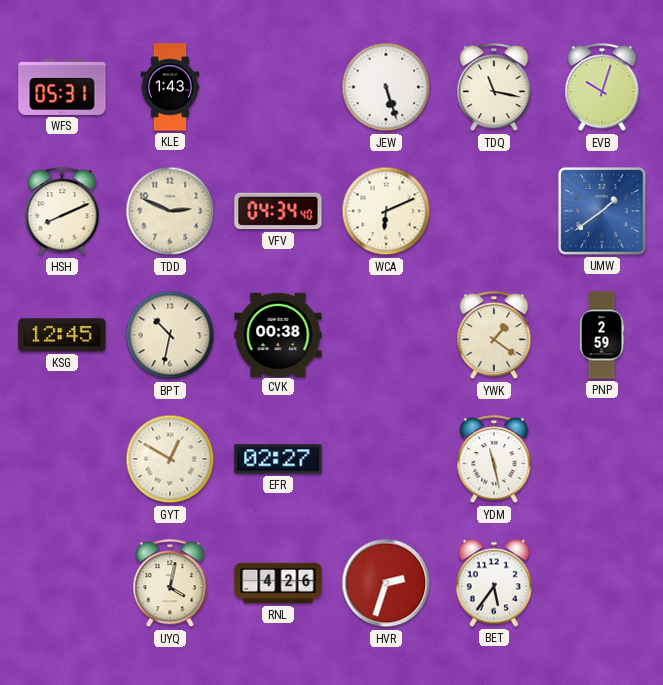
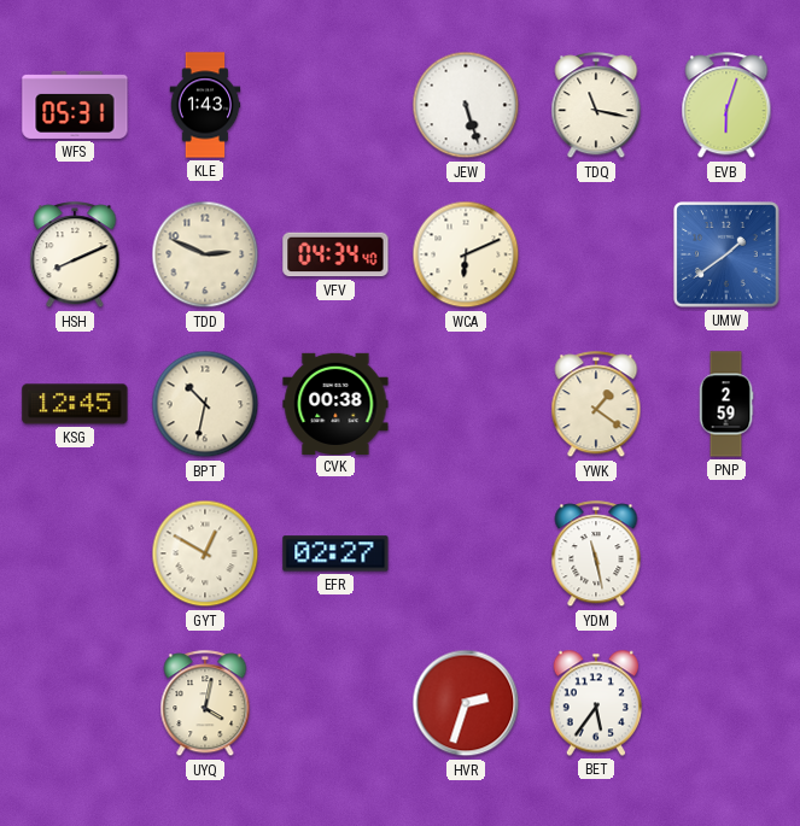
EVB: 10:03 -> 6:03
RNL: 4:26 -> none
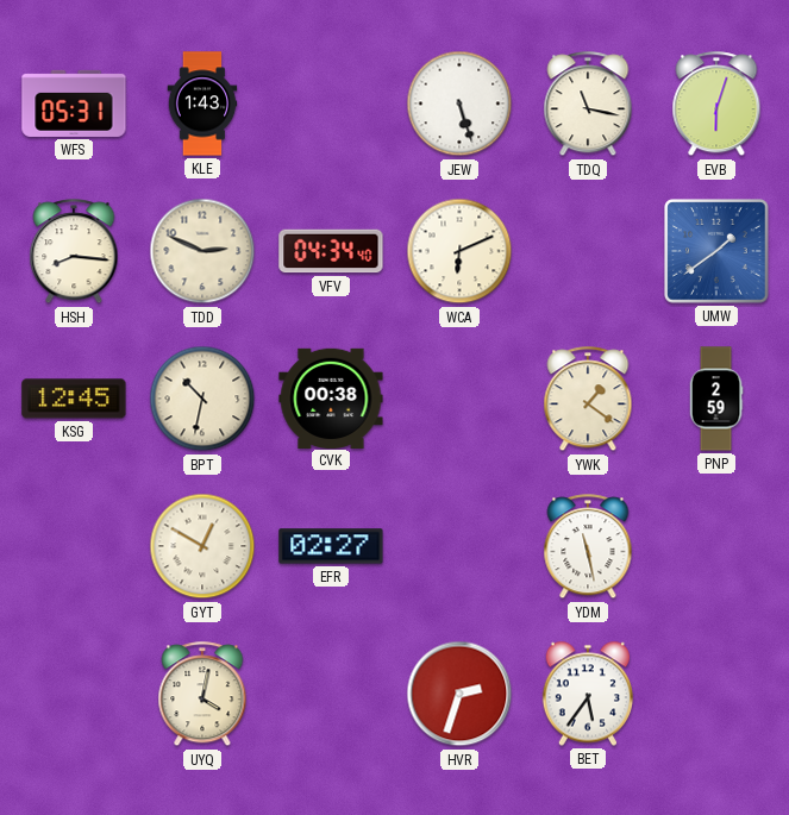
HSH: 8:11 -> 8:16
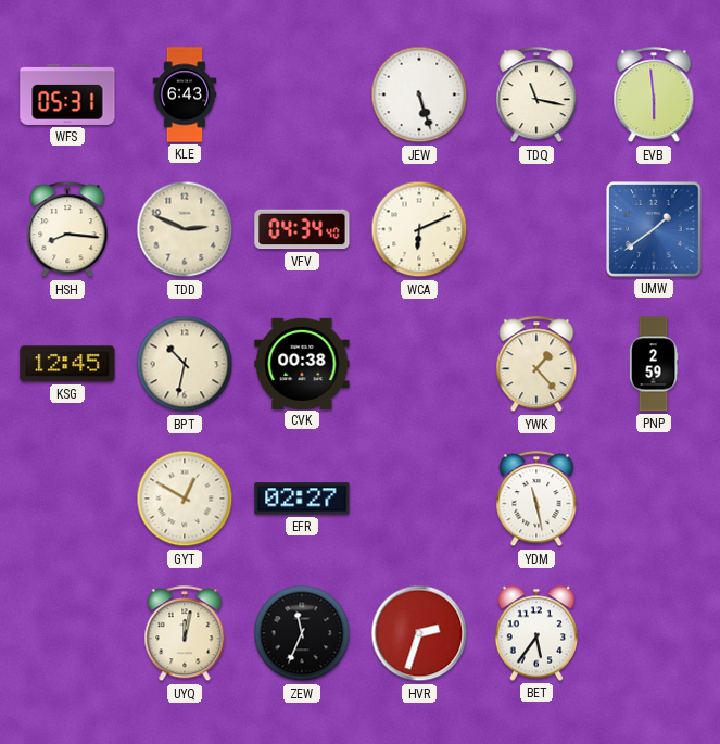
KLE: 1:43 -> 6:43
EVB: 6:03 -> 5:59
YWK: 1:21 -> 1:23
UYQ: 4:02 -> 12:02
ZEW: none -> 11:34
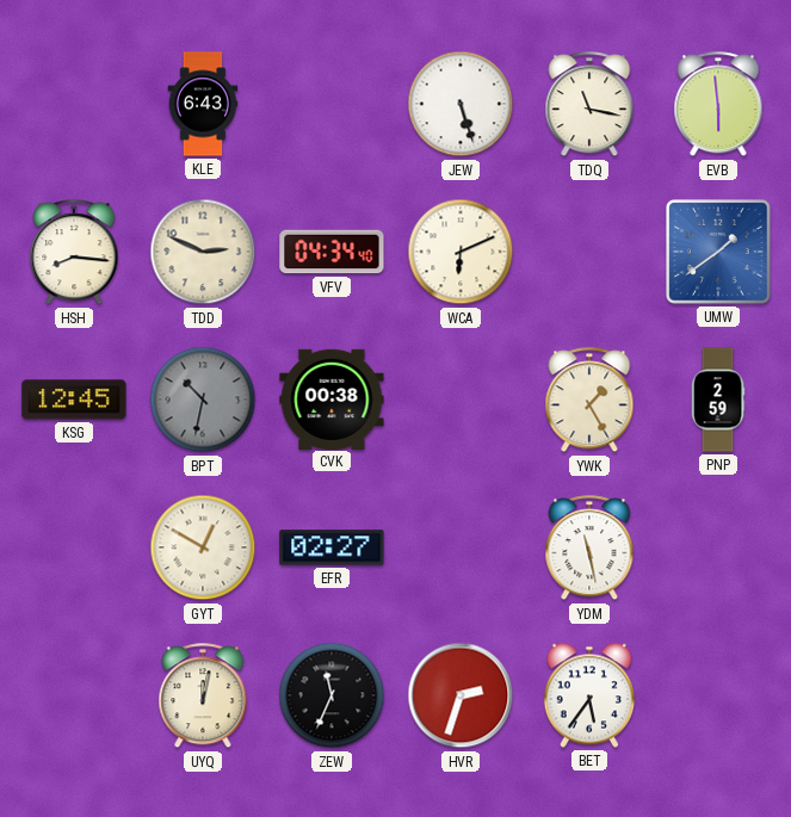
WFS: 05:31 -> none
BPT dial: cream -> grey
YWK: 1:23 -> 1:25
